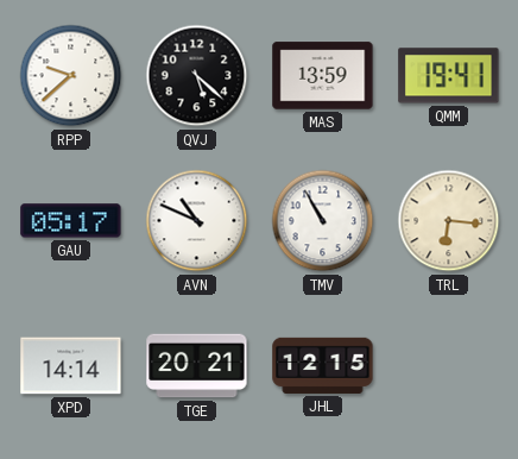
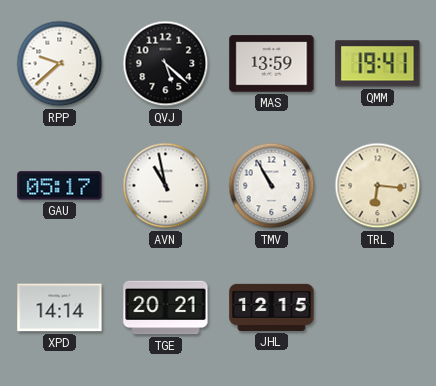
AVN: 10:49 -> 10:58
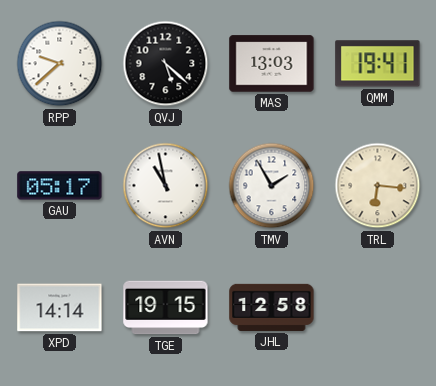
MAS: 13:59 -> 13:03
TMV: 10:55 -> 1:55
TGE: 20:21 -> 19:15
JHL: 12:15 -> 12:58
